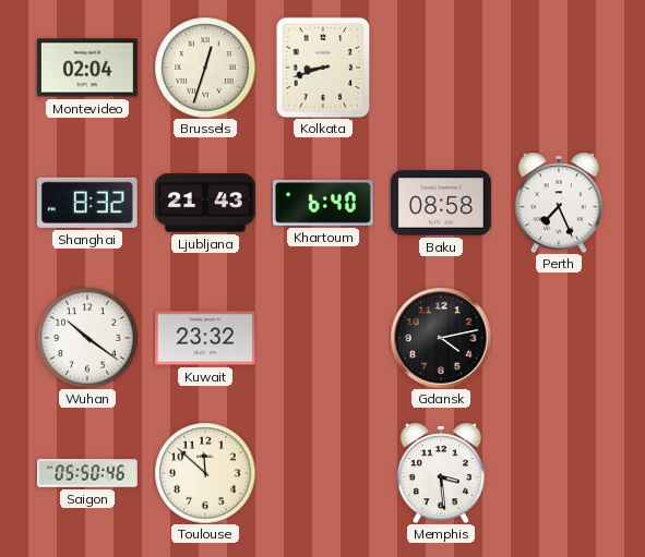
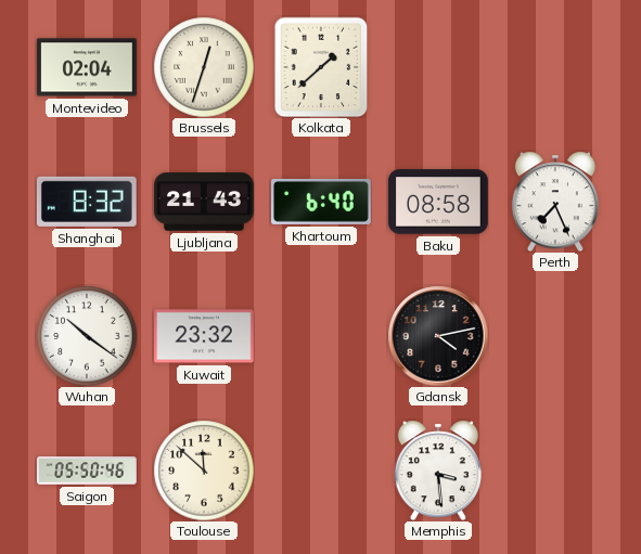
Kolkata: 8:42 -> 1:38
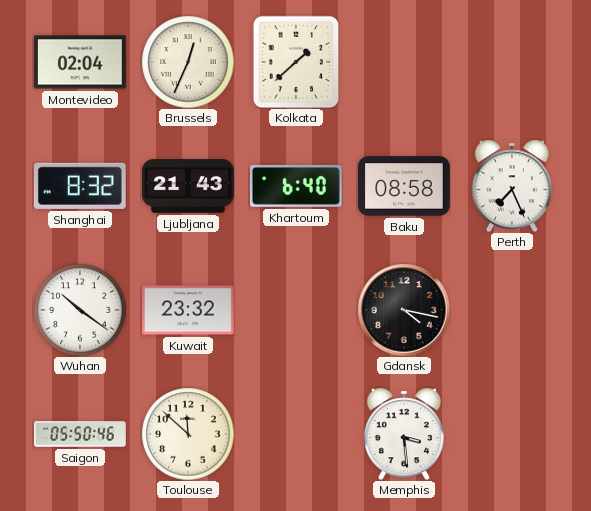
Brussels: 12:33 -> 12:34
Gdansk: 4:13 -> 4:17
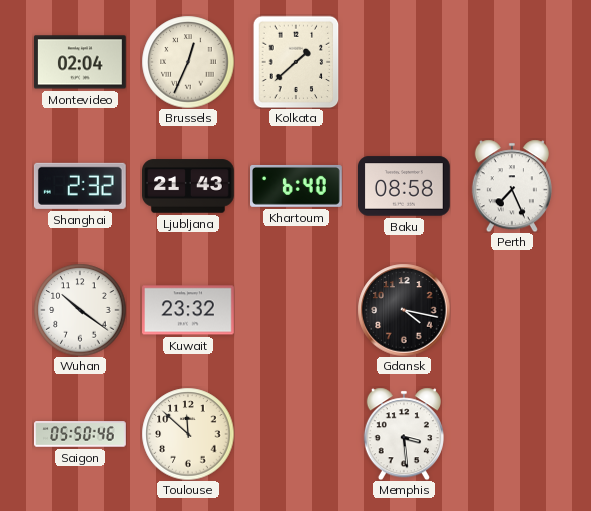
Shanghai: 8:32 -> 2:32
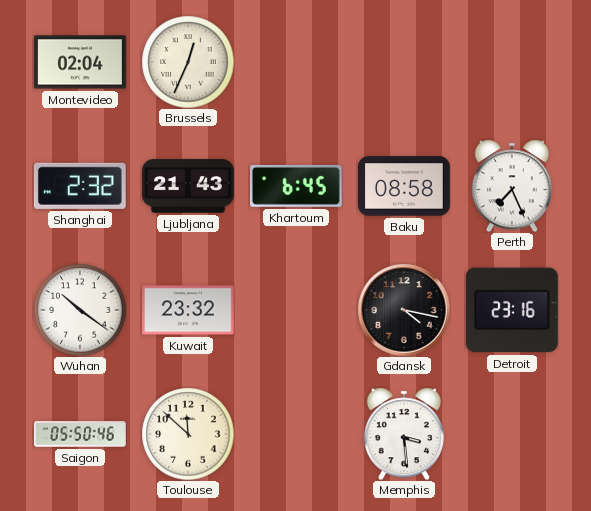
Kolkata: 1:38 -> none
Khartoum: 6:40 -> 6:45
Detroit: none -> 23:16
